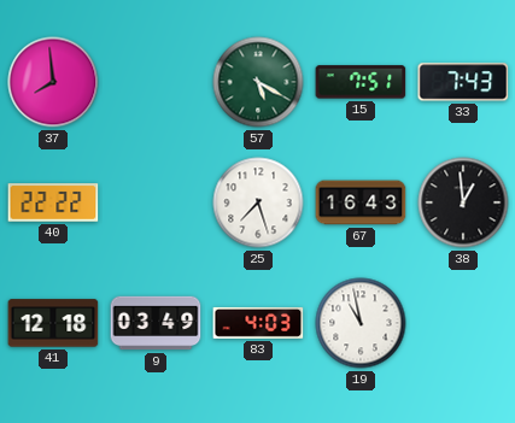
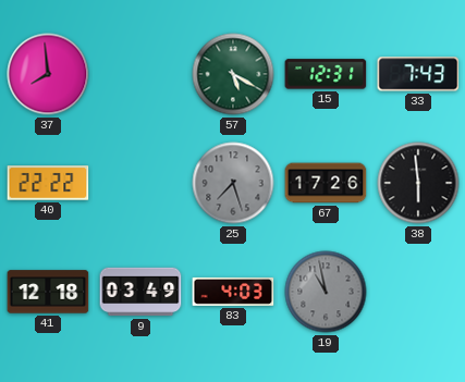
15: 7:51 -> 12:31
25 dial: white -> grey
67: 16:43 -> 17:26
38: 12:59 -> 5:59
19 dial: white -> grey
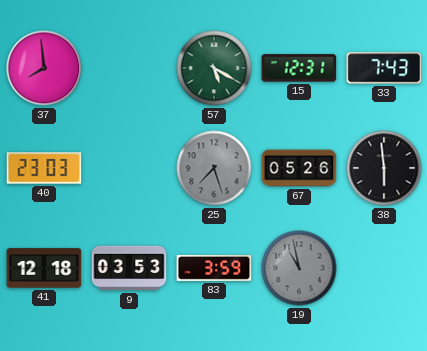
40: 22:22 -> 23:03
67: 17:26 -> 05:26
9: 03:49 -> 03:53
83: 4:03 -> 3:59
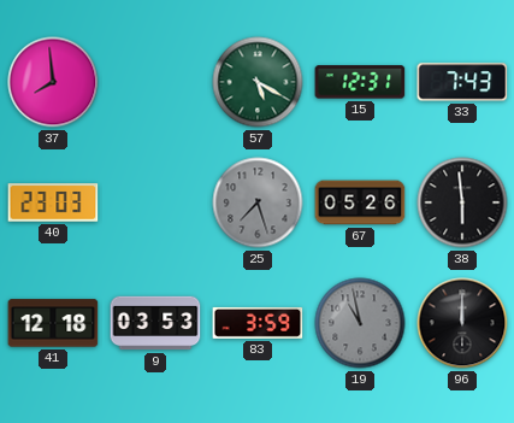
96: none -> 12:00
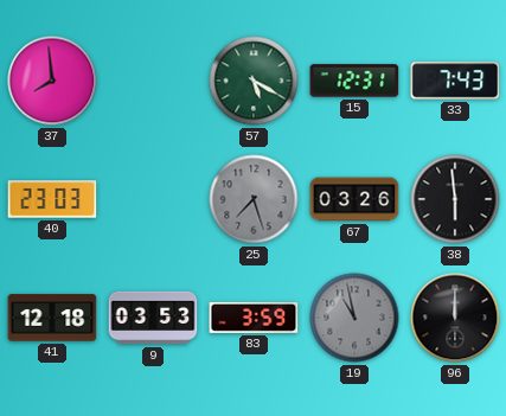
67: 05:26 -> 03:26
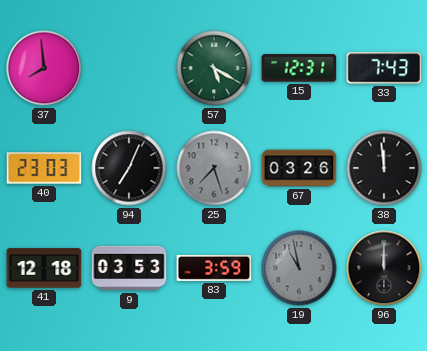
94: none -> 7:04
38: 5:59 -> 11:59
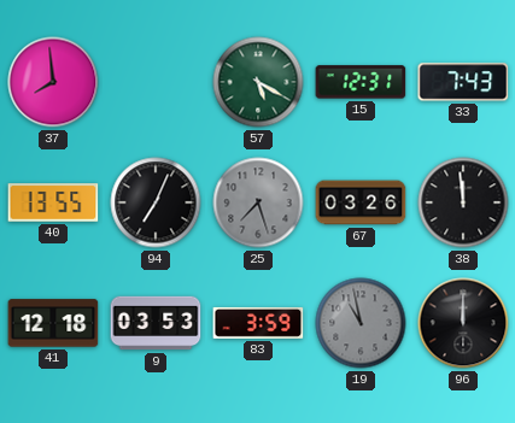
40: 23:03 -> 13:55
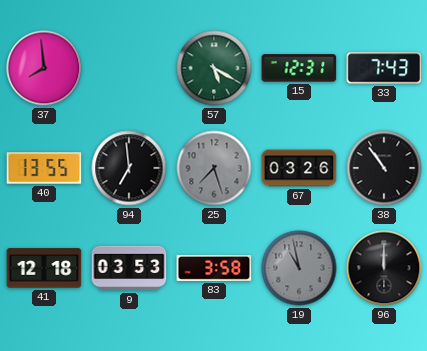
94: 7:04 -> 6:59
38: 11:59 -> 10:54
83: 3:59 -> 3:58
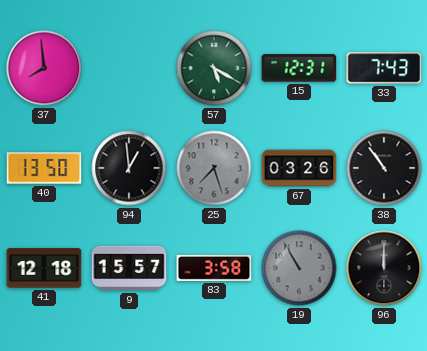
40: 13:55 -> 13:50
94: 6:59 -> 12:59
9: 03:53 -> 15:57
19: 10:58 -> 10:55
